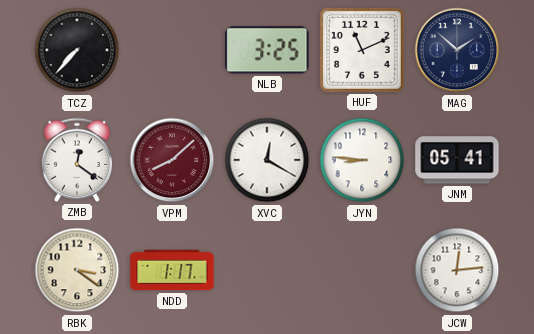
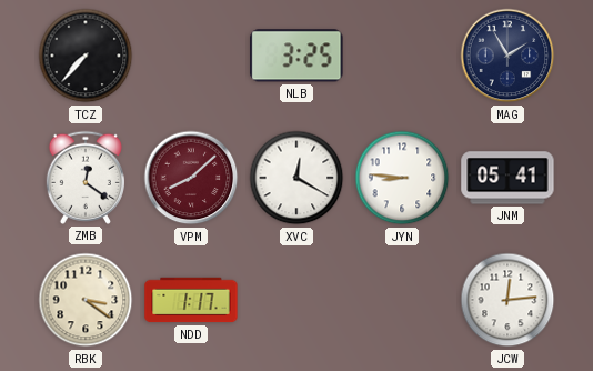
HUF: 11:11 -> none
MAG: 1:52 -> 1:55
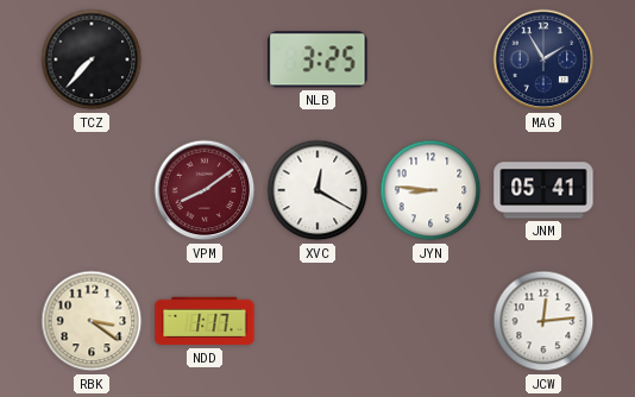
ZMB: 12:21 -> none
VPM: 8:08 -> 8:09
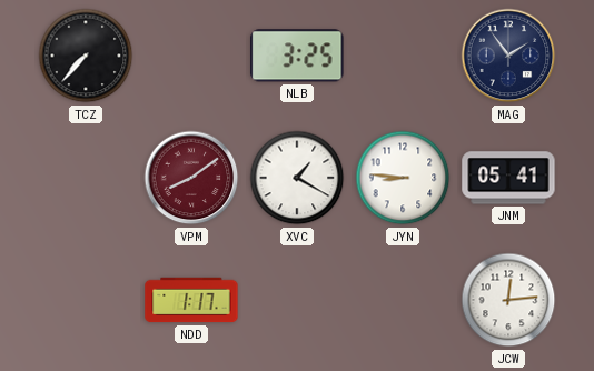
MAG: 1:55 -> 1:54
XVC: 12:20 -> 1:20
RBK: 3:21 -> none
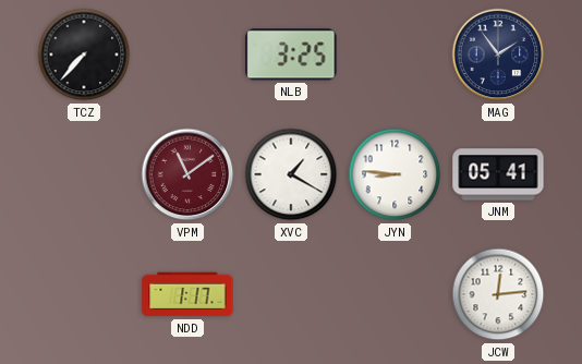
VPM: 8:09 -> 11:09
